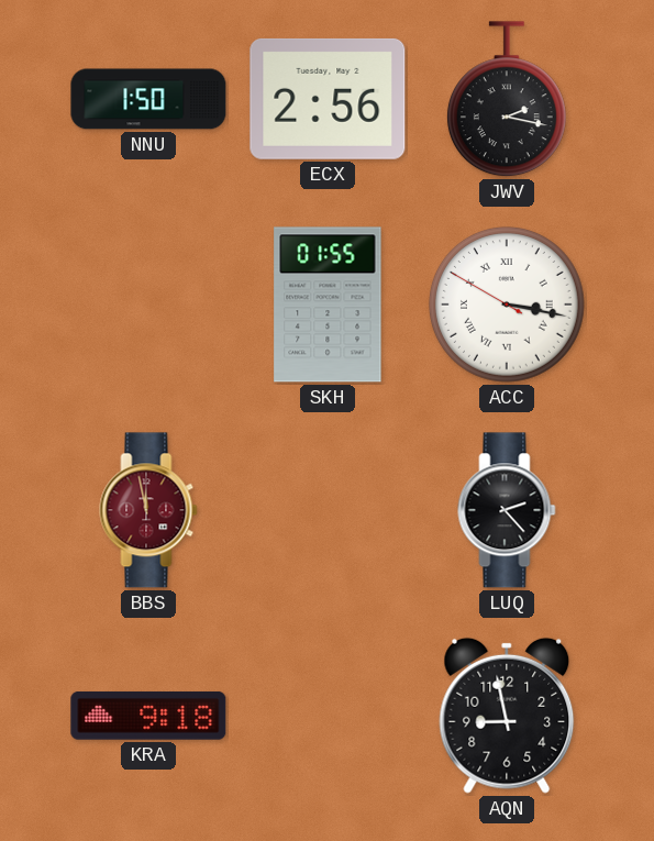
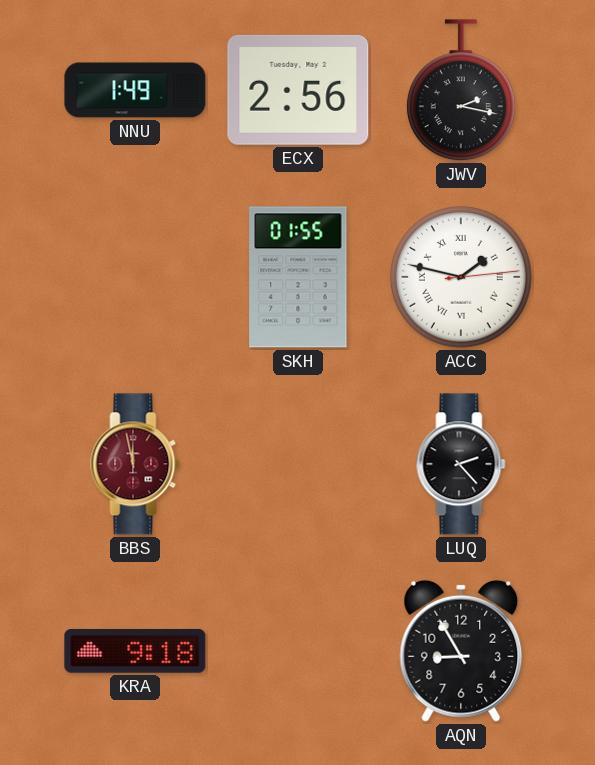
NNU: 1:50 -> 1:49
ACC: 3:16 -> 1:47
AQN: 8:58 -> 8:55
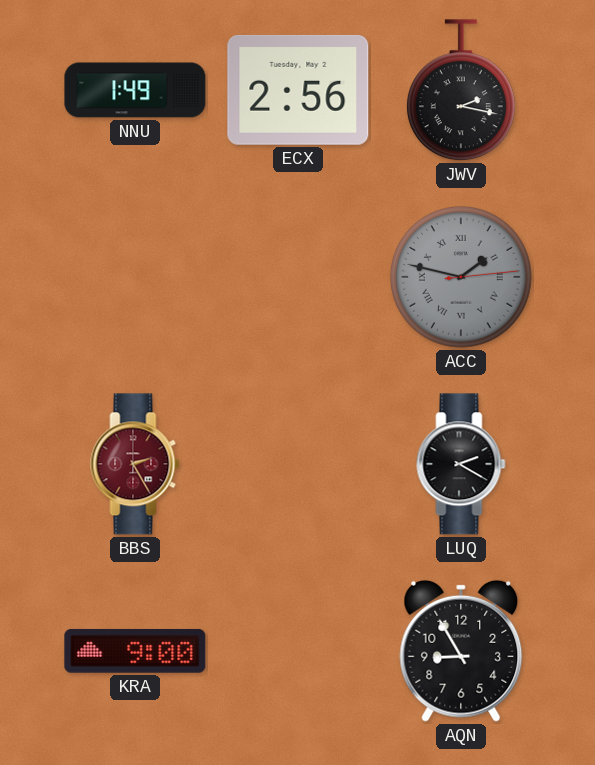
SKH: 01:55 -> none
ACC dial: white -> grey
BBS: 11:58 -> 2:25
LUQ: 2:23 -> 2:20
KRA: 9:18 -> 9:00
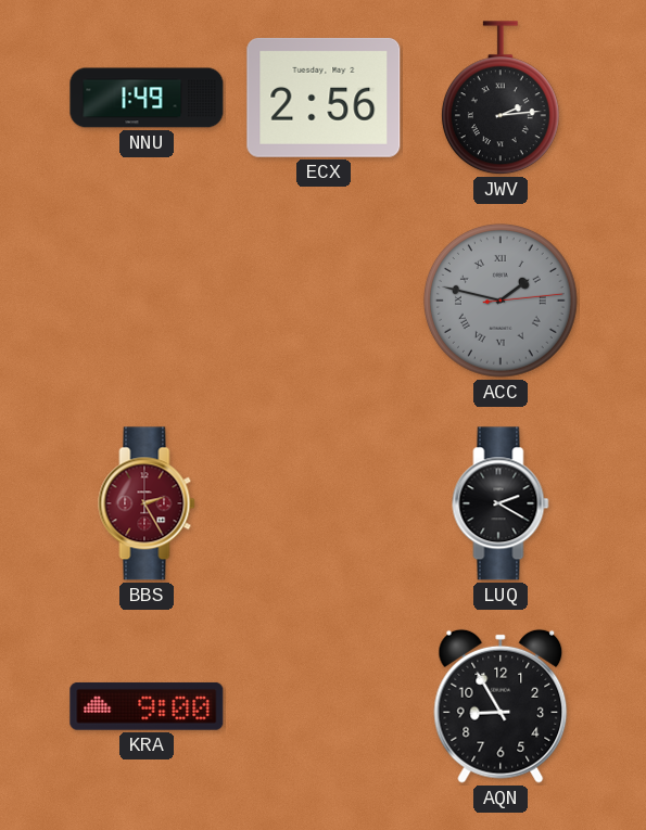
JWV: 2:17 -> 2:14
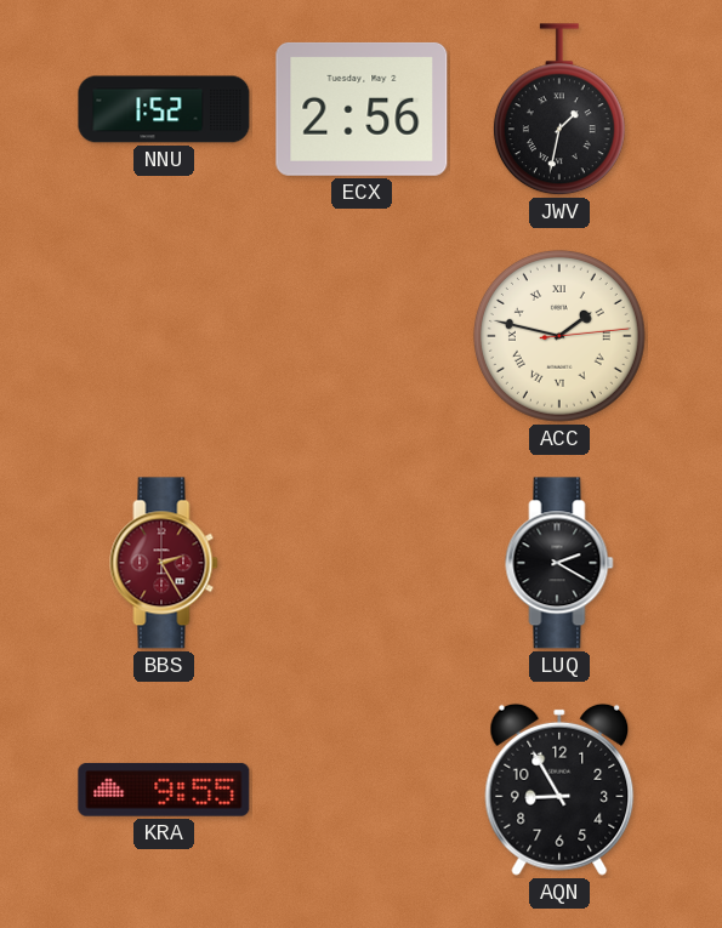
NNU: 1:49 -> 1:52
JWV: 2:14 -> 1:32
ACC dial: grey -> cream
KRA: 9:00 -> 9:55
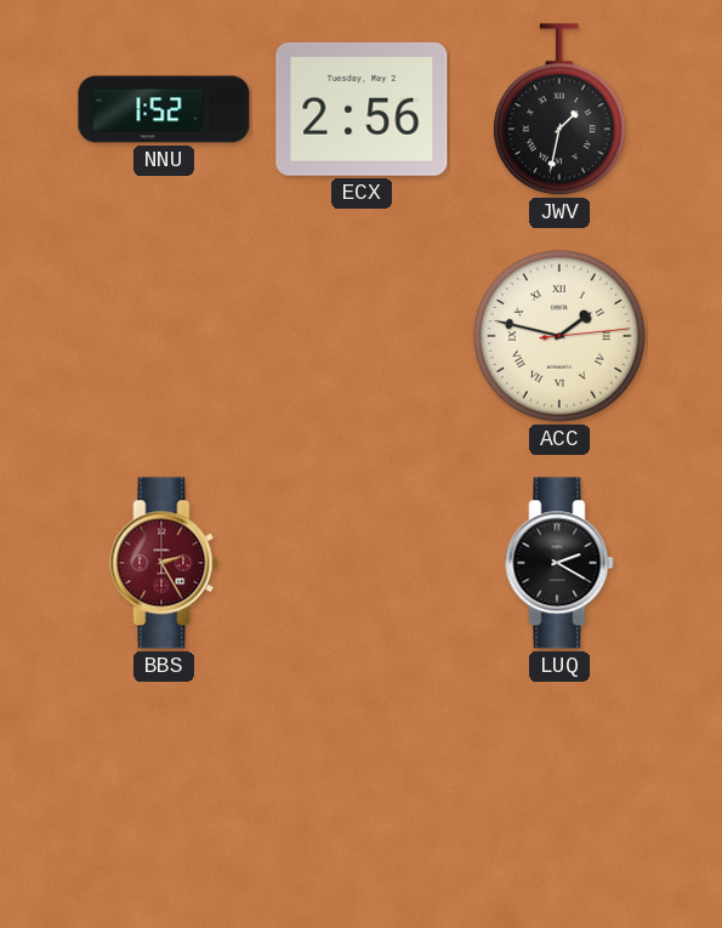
KRA: 9:55 -> none
AQN: 8:55 -> none
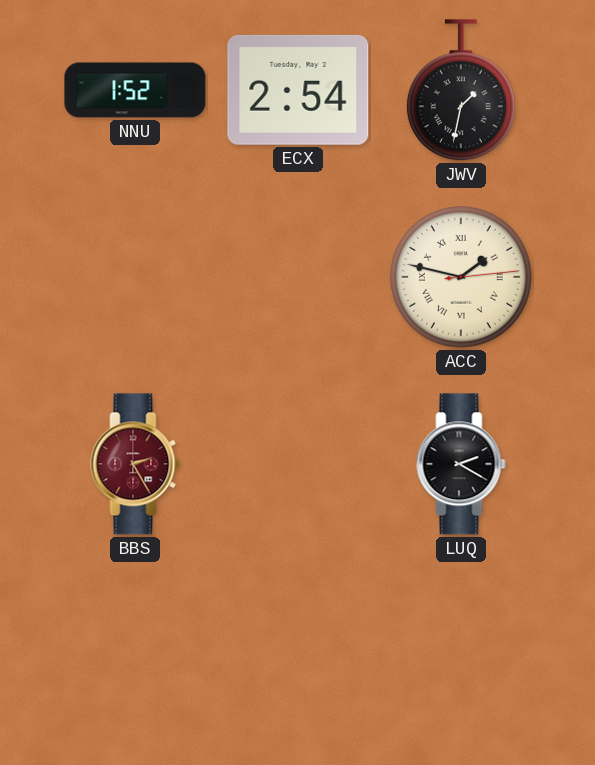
ECX: 2:56 -> 2:54
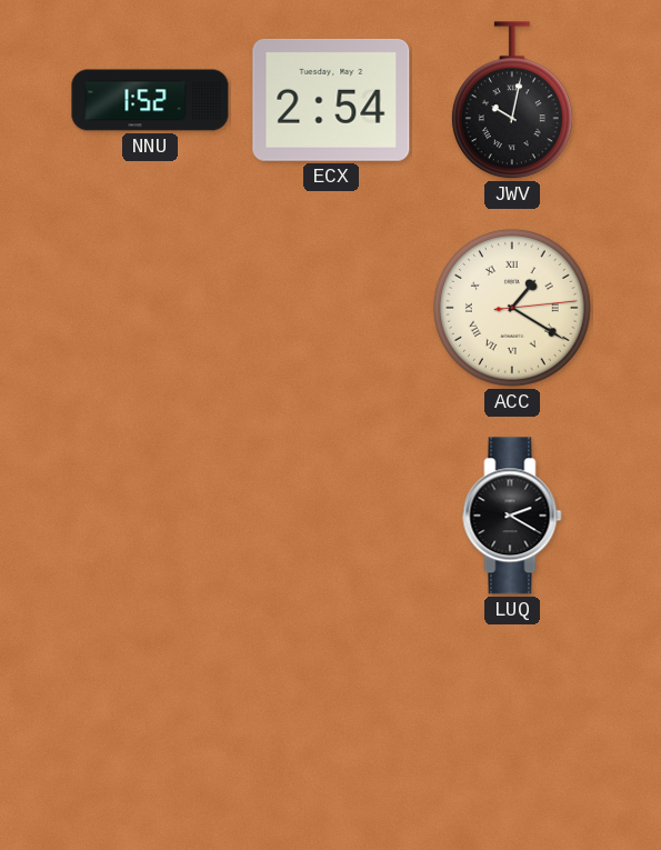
JWV: 1:32 -> 10:02
ACC: 1:47 -> 1:20
BBS: 2:25 -> none
